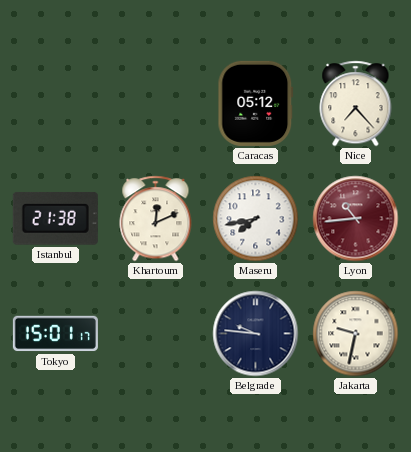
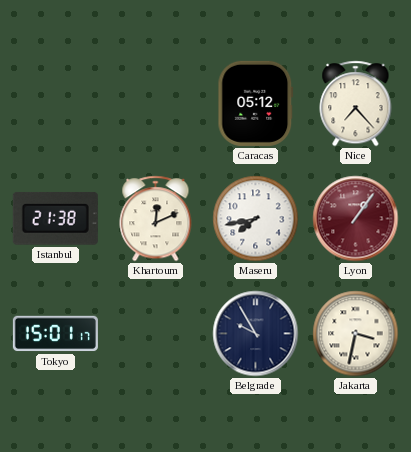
Lyon: 10:44 -> 1:06
Belgrade: 9:46 -> 9:55
Jakarta: 9:32 -> 3:32
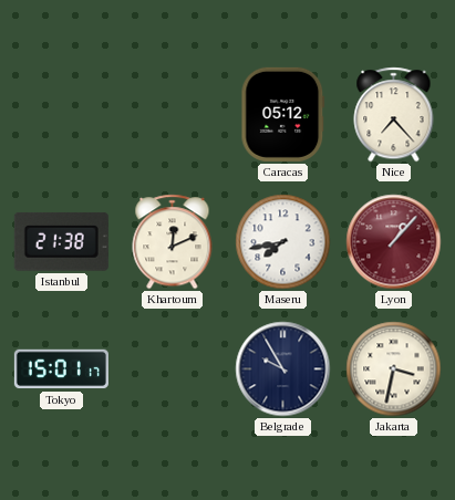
Lyon: 1:06 -> 1:07
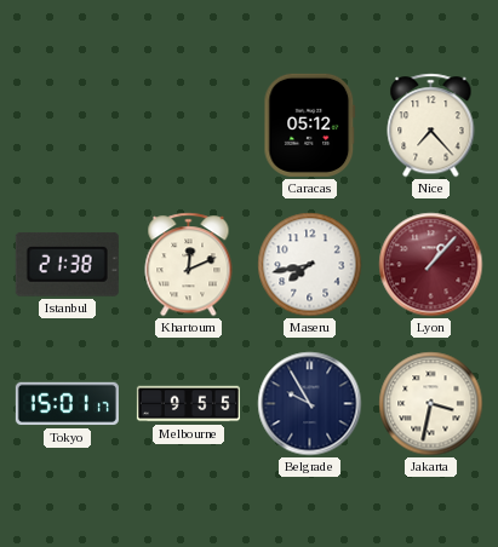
Melbourne: none -> 9:55
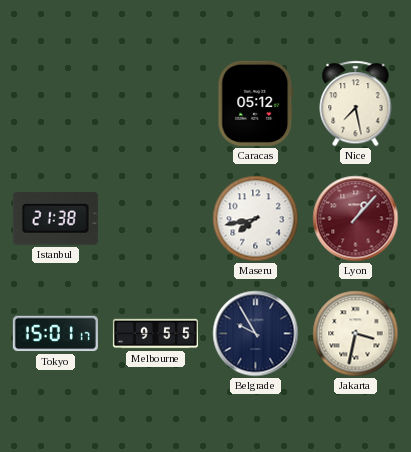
Nice: 7:23 -> 7:28
Khartoum: 12:11 -> none
